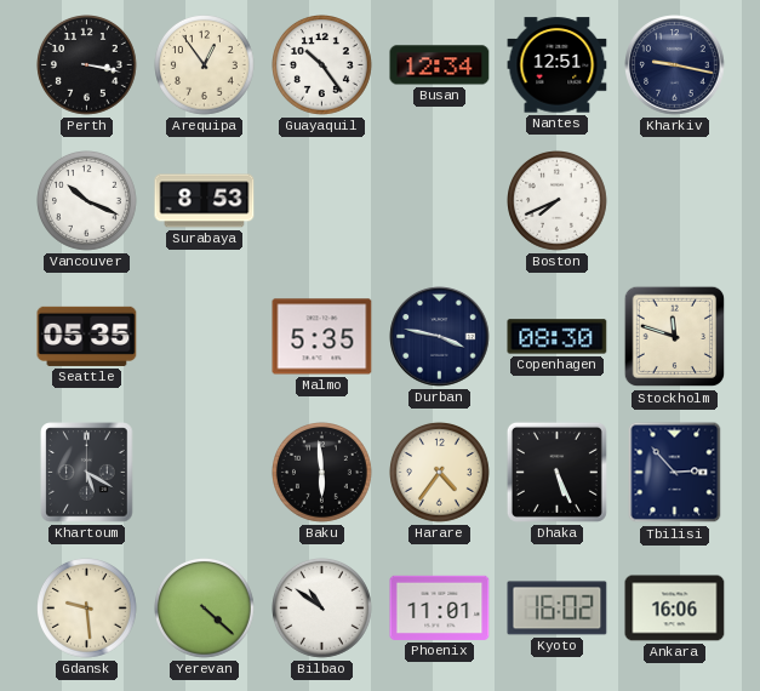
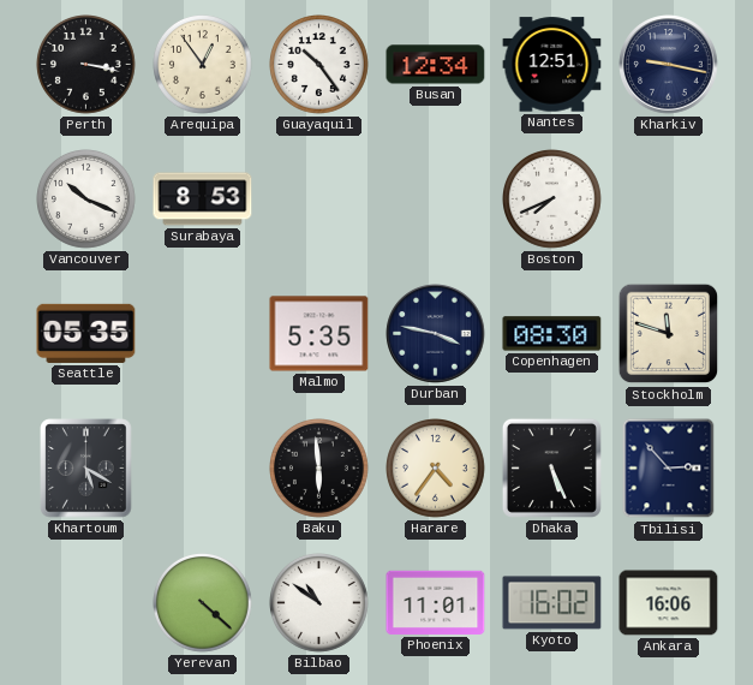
Gdansk: 9:29 -> none
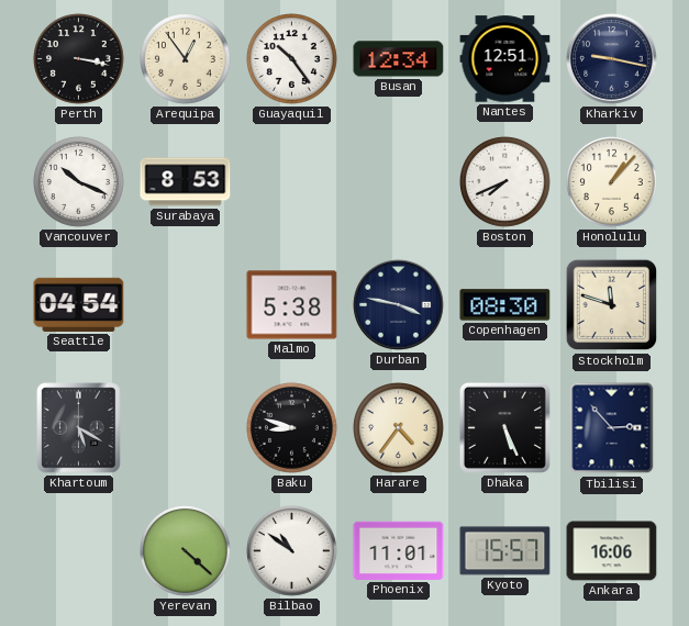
Honolulu: none -> 1:07
Seattle: 05:35 -> 04:54
Malmo: 5:35 -> 5:38
Baku: 5:59 -> 8:48
Kyoto: 16:02 -> 15:57
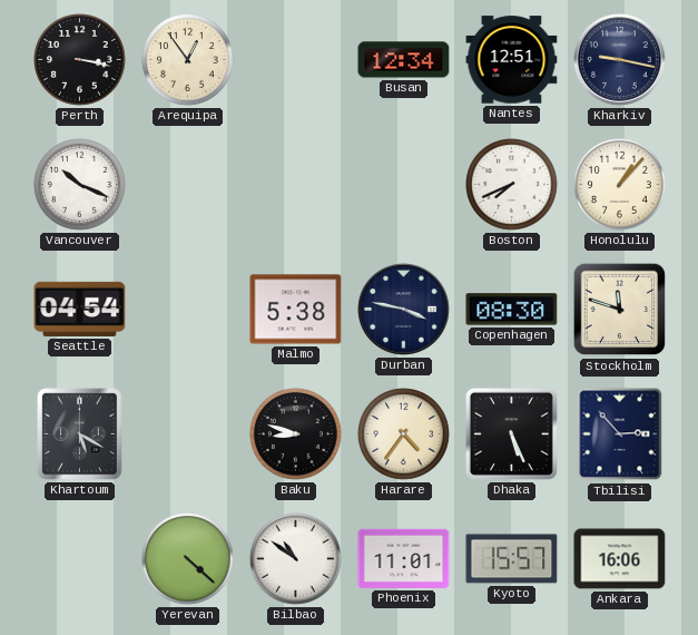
Guayaquil: 10:24 -> none
Surabaya: 8:53 -> none
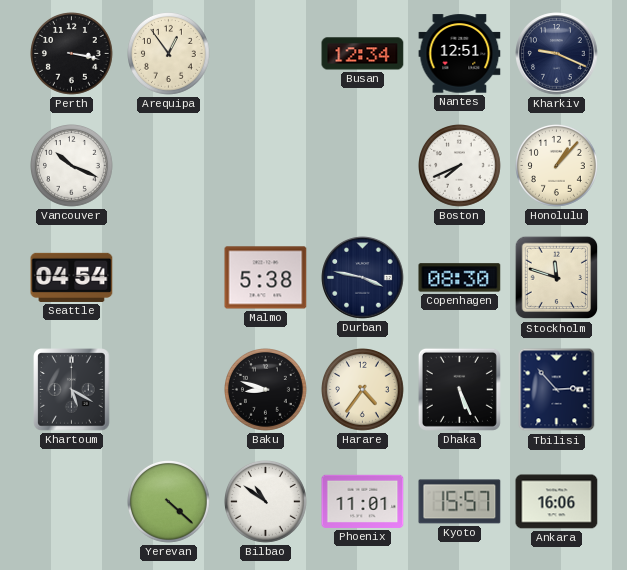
Kharkiv: 9:17 -> 9:19
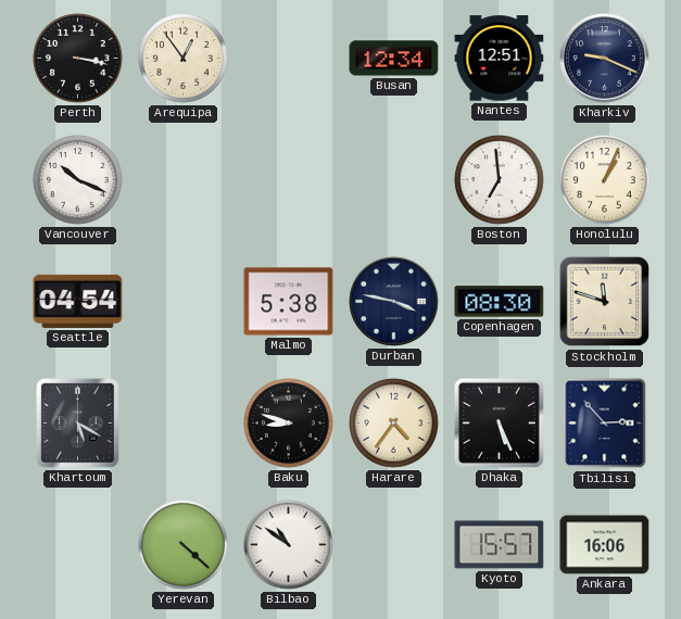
Boston: 7:41 -> 6:59
Honolulu: 1:07 -> 1:04
Phoenix: 11:01 -> none
